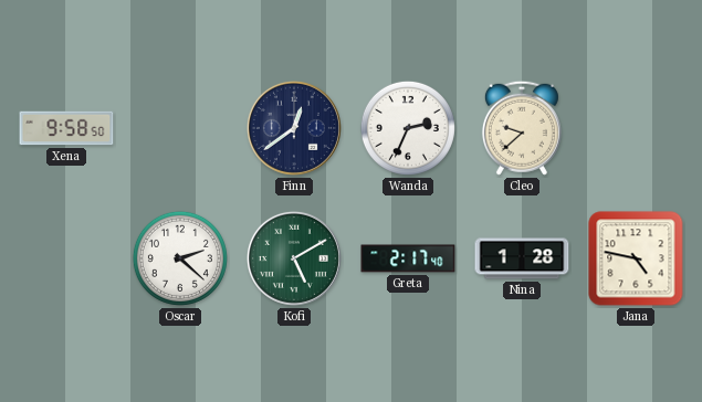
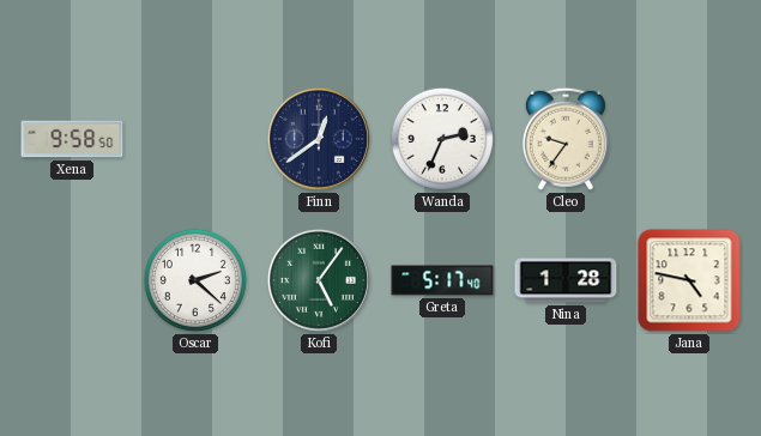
Cleo: 9:38 -> 9:36
Kofi: 5:10 -> 5:06
Greta: 2:17 -> 5:17
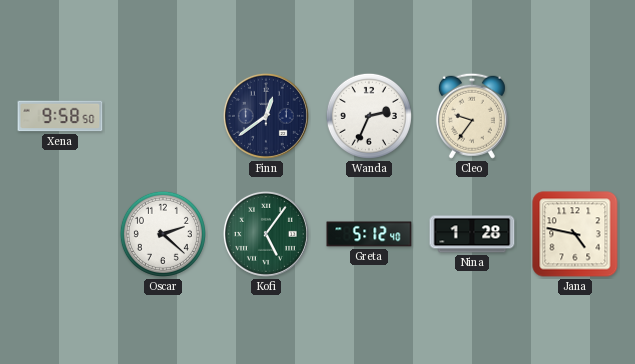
Greta: 5:17 -> 5:12
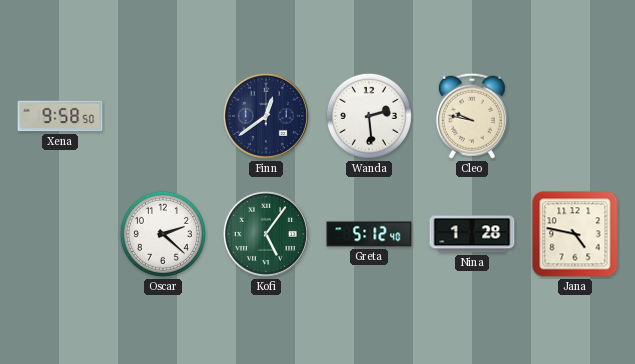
Wanda: 2:34 -> 2:29
Cleo: 9:36 -> 9:47
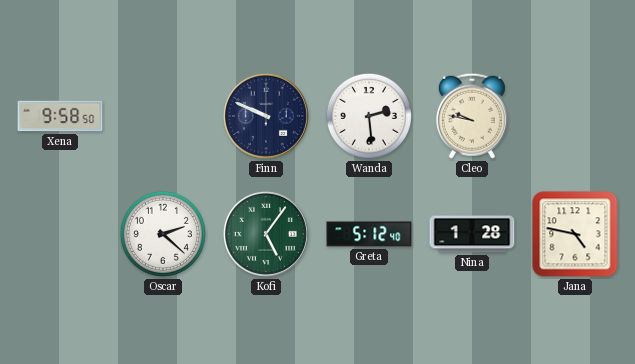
Finn: 12:39 -> 9:49
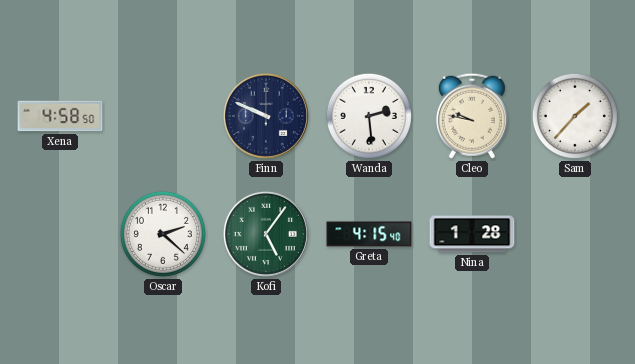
Xena: 9:58 -> 4:58
Sam: none -> 1:37
Greta: 5:12 -> 4:15
Jana: 4:47 -> none
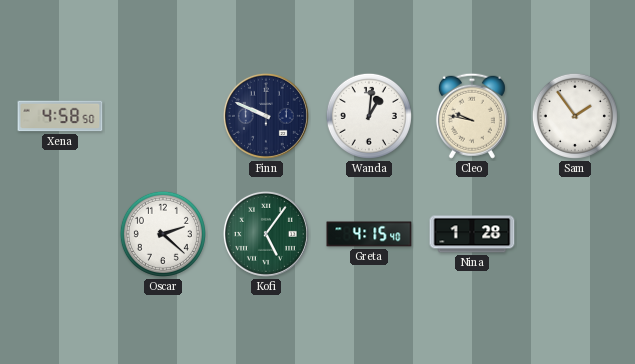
Wanda: 2:29 -> 1:01
Sam: 1:37 -> 1:54
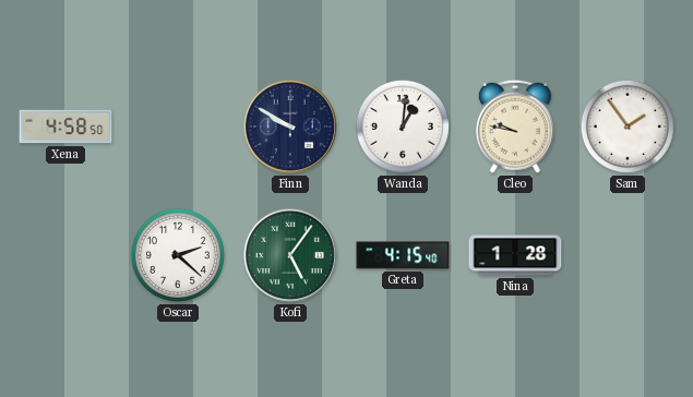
Finn: 9:49 -> 9:50
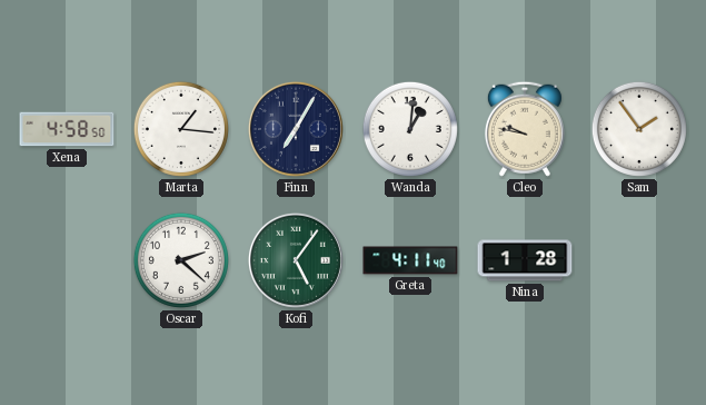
Marta: none -> 1:16
Finn: 9:50 -> 7:05
Greta: 4:15 -> 4:11
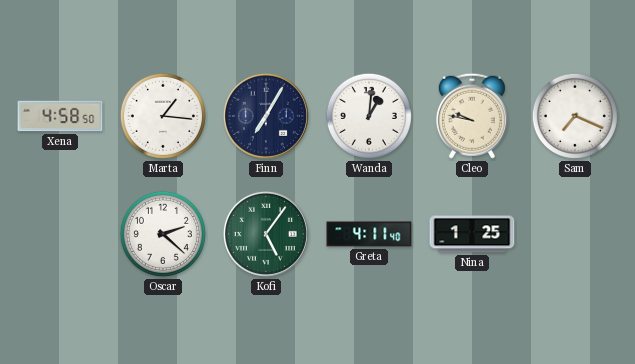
Sam: 1:54 -> 7:19
Nina: 1:28 -> 1:25
